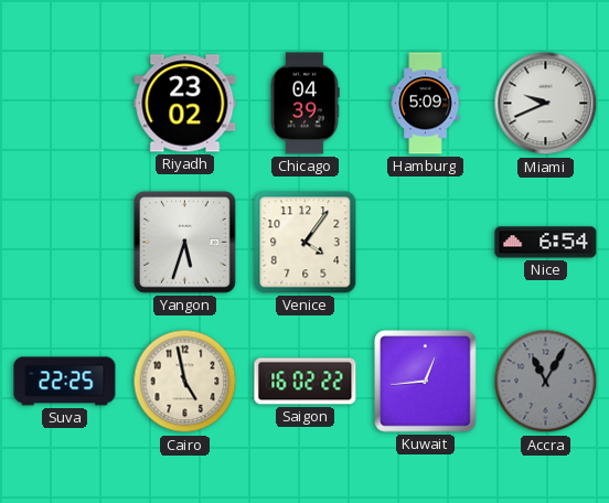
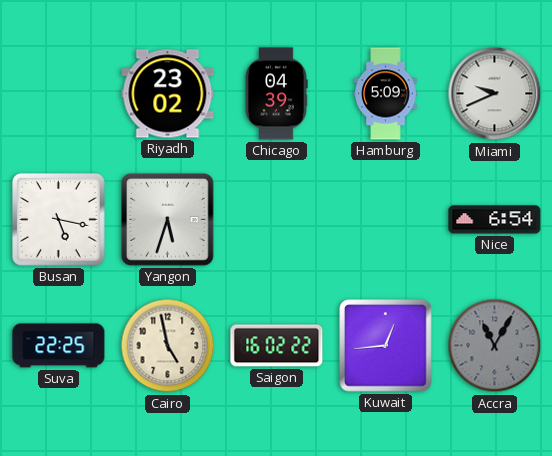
Busan: none -> 5:17
Venice: 4:06 -> none
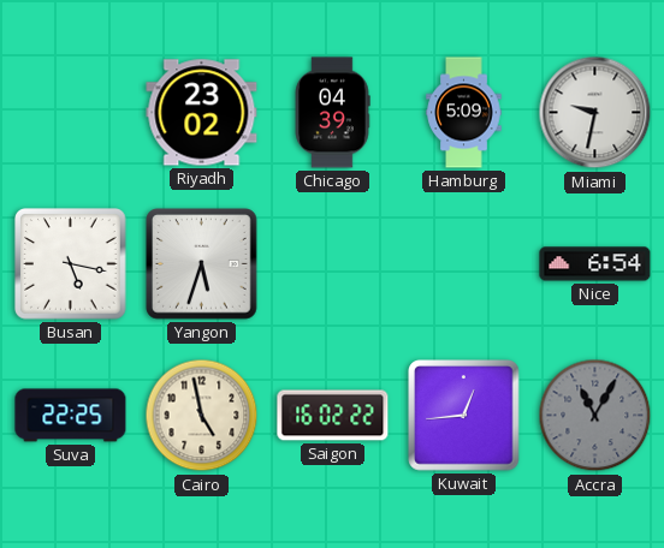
Miami: 9:41 -> 9:32
